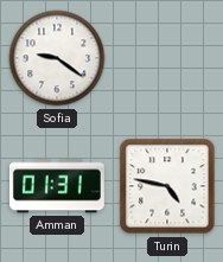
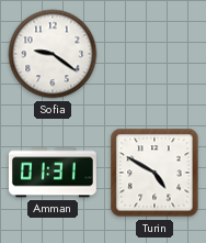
Turin: 4:47 -> 4:50
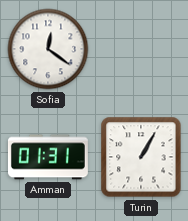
Sofia: 9:21 -> 12:21
Turin: 4:50 -> 1:05
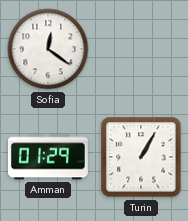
Amman: 01:31 -> 01:29
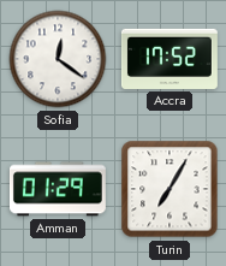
Accra: none -> 17:52
Turin: 1:05 -> 7:05
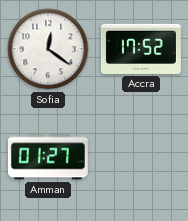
Amman: 01:29 -> 01:27
Turin: 7:05 -> none
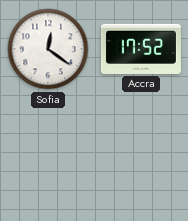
Amman: 01:27 -> none
